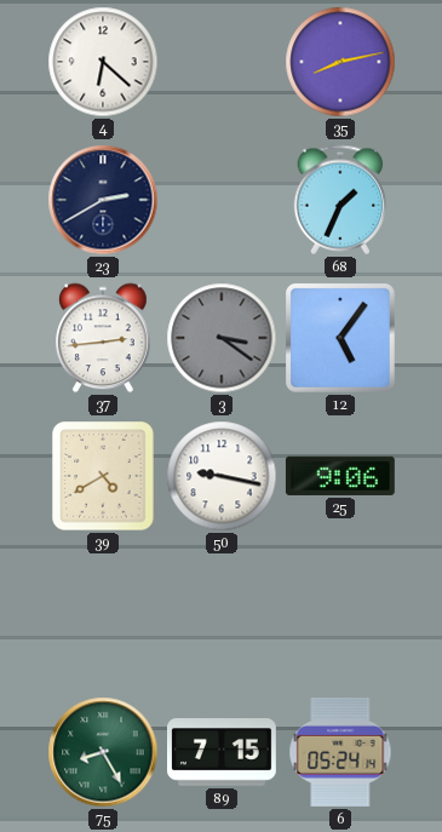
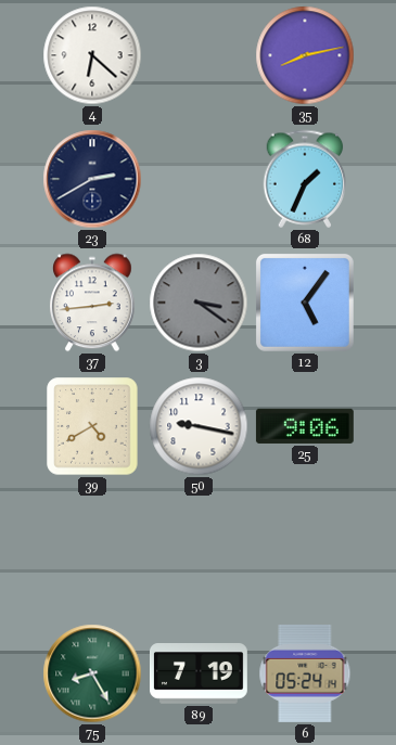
89: 7:15 -> 7:19
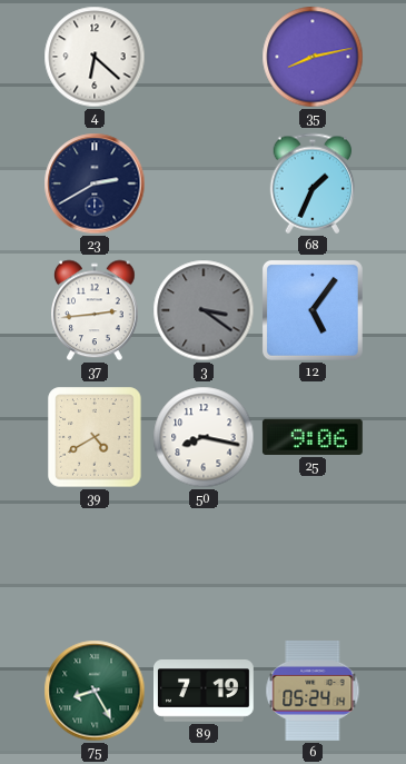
50: 9:17 -> 8:17
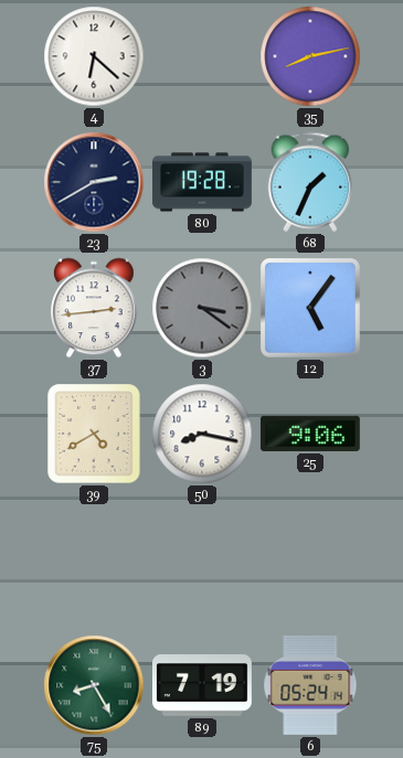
80: none -> 19:28
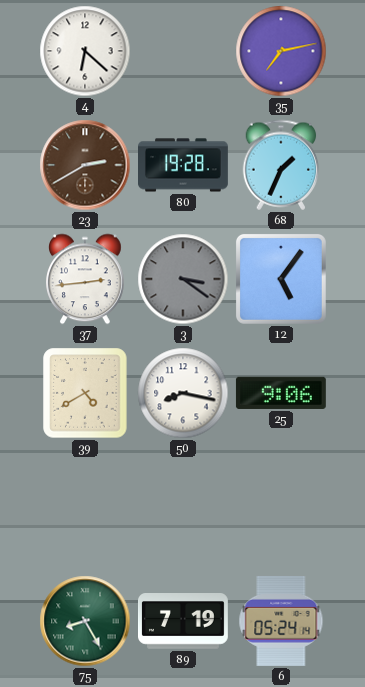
35: 8:13 -> 7:13
23 dial: navy -> brown
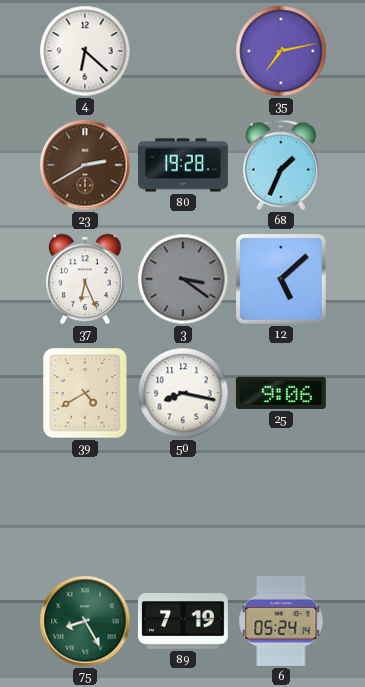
37: 2:44 -> 6:26
12: 5:06 -> 5:08
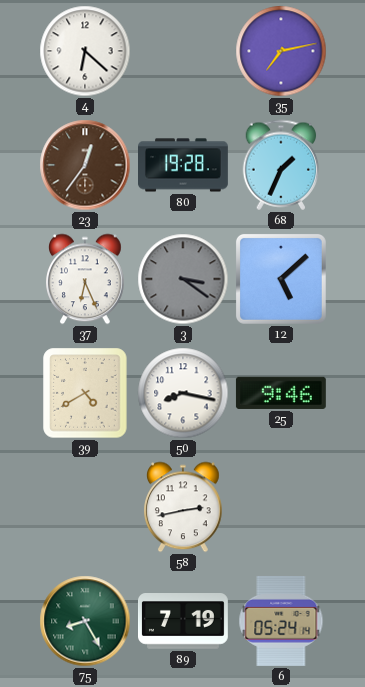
23: 2:40 -> 12:36
25: 9:06 -> 9:46
58: none -> 2:43
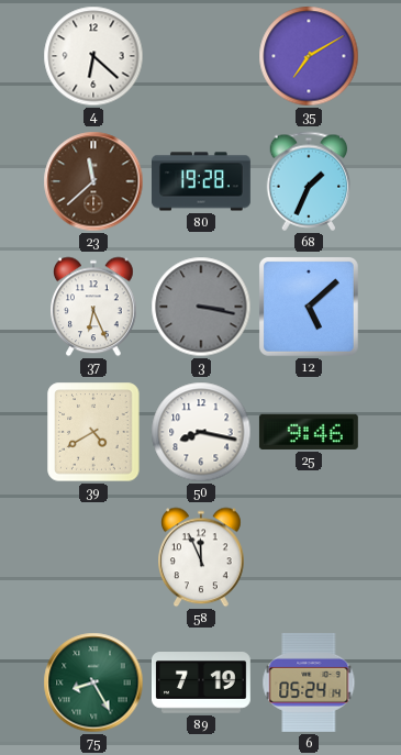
35: 7:13 -> 7:10
23: 12:36 -> 11:38
3: 3:21 -> 3:17
58: 2:43 -> 11:56
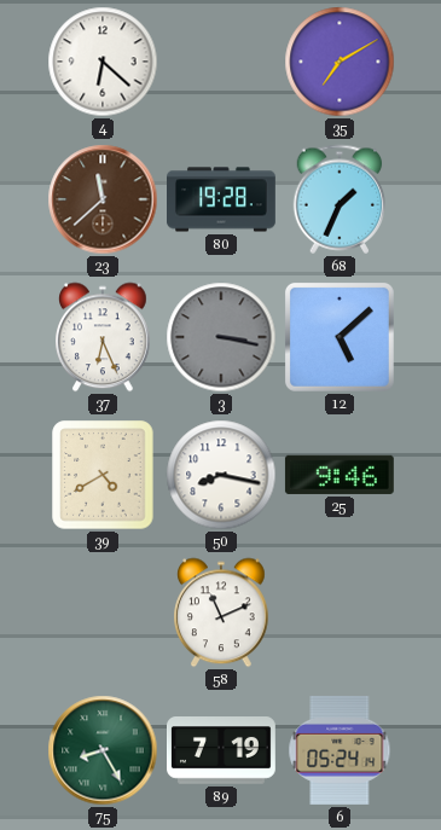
58: 11:56 -> 11:11
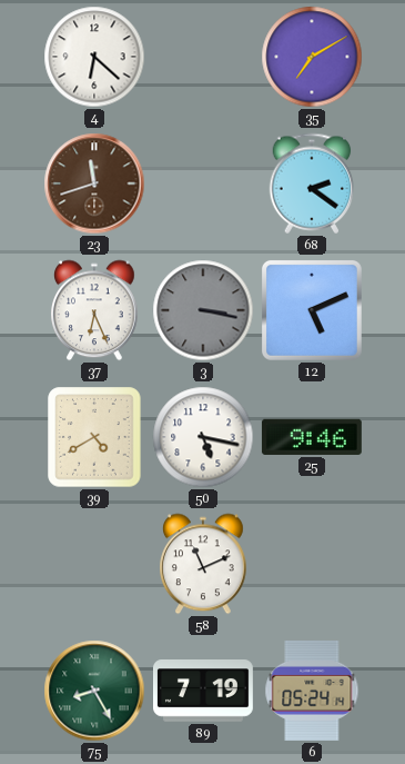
23: 11:38 -> 11:42
80: 19:28 -> none
68: 1:34 -> 2:21
12: 5:08 -> 5:11
50: 8:17 -> 5:17
